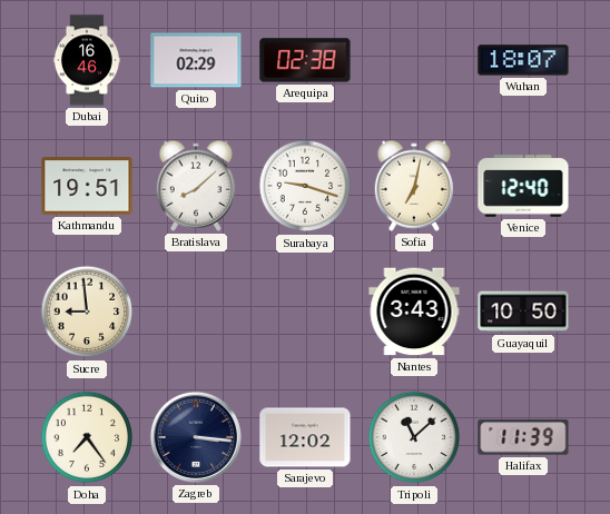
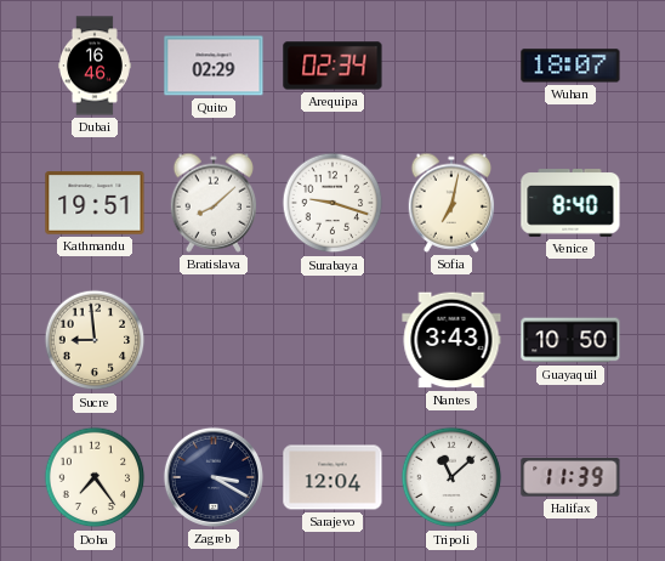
Arequipa: 02:38 -> 02:34
Venice: 12:40 -> 8:40
Zagreb: 3:16 -> 3:20
Sarajevo: 12:02 -> 12:04
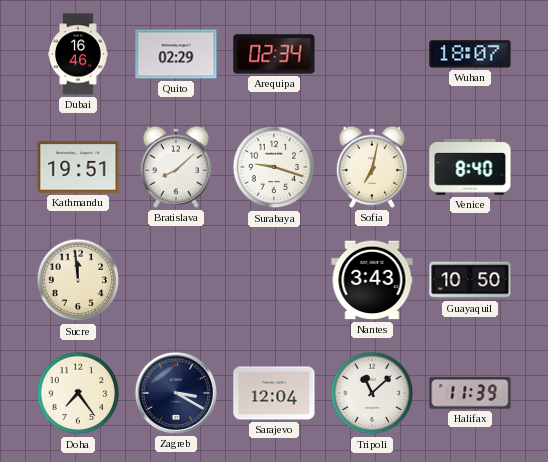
Sucre: 8:59 -> 11:59
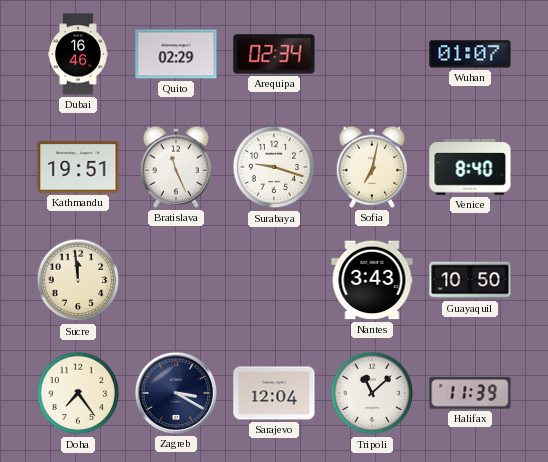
Wuhan: 18:07 -> 01:07
Bratislava: 8:08 -> 11:26
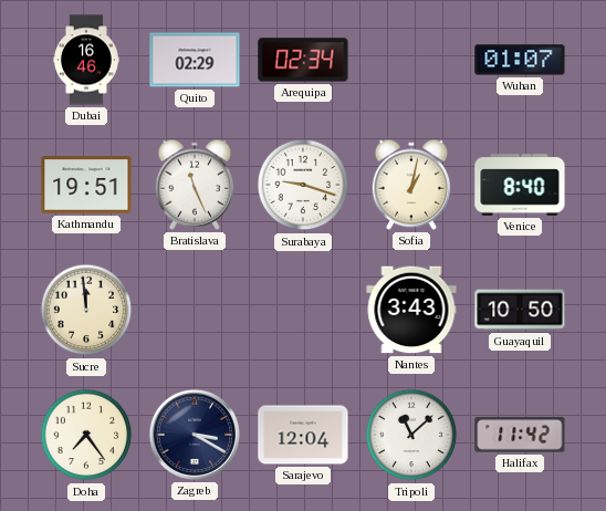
Sofia: 7:02 -> 1:02
Halifax: 11:39 -> 11:42
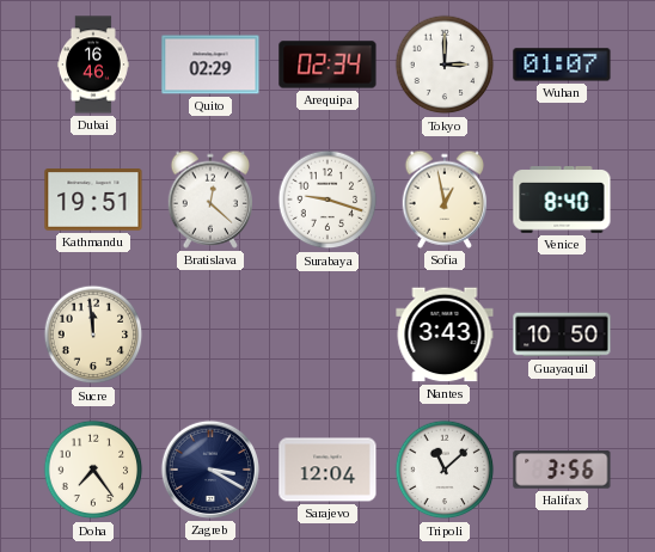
Tokyo: none -> 3:00
Bratislava: 11:26 -> 12:22
Sofia: 1:02 -> 12:58
Halifax: 11:42 -> 3:56
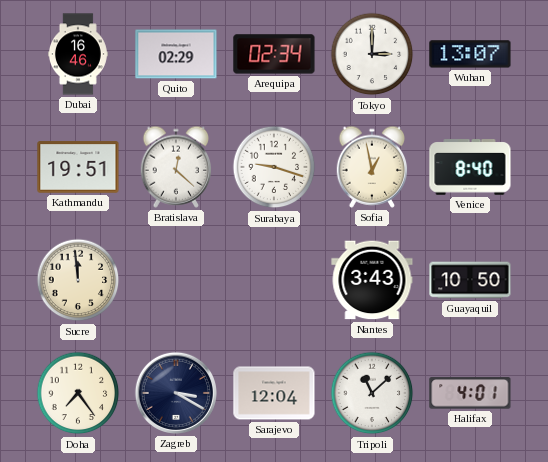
Wuhan: 01:07 -> 13:07
Halifax: 3:56 -> 4:01
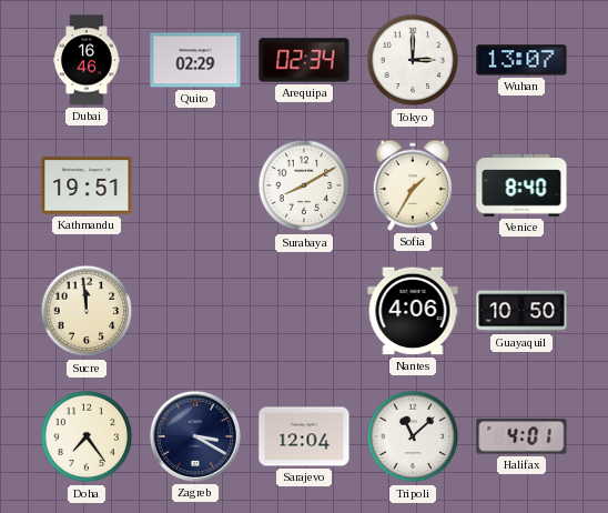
Bratislava: 12:22 -> none
Surabaya: 9:18 -> 8:10
Sofia: 12:58 -> 1:35
Nantes: 3:43 -> 4:06
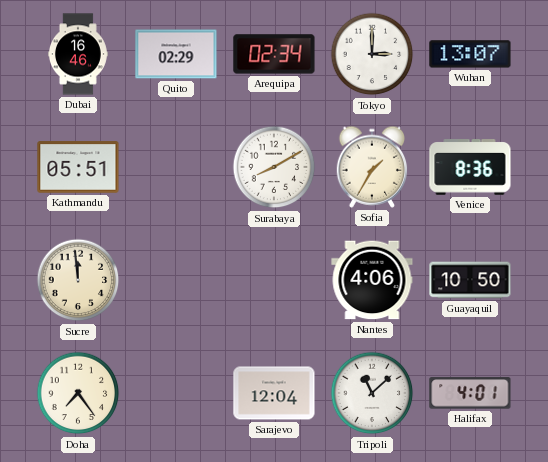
Kathmandu: 19:51 -> 05:51
Venice: 8:40 -> 8:36
Zagreb: 3:20 -> none
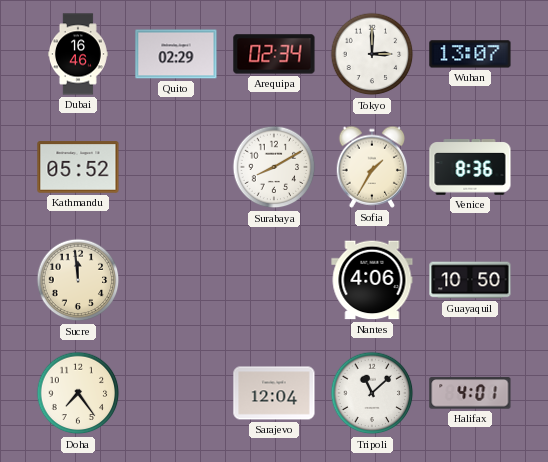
Kathmandu: 05:51 -> 05:52
